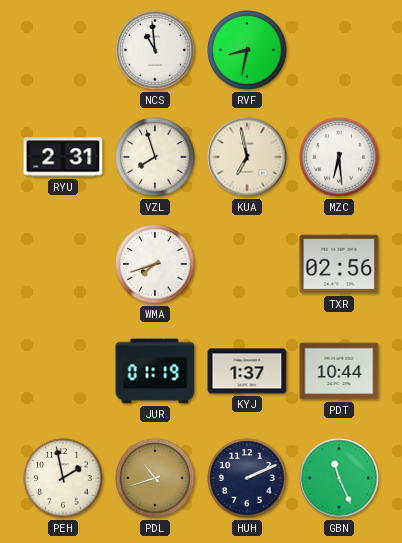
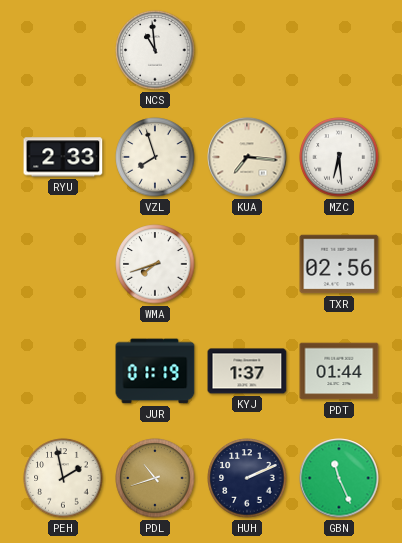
RVF: 8:32 -> none
RYU: 2:31 -> 2:33
KUA: 6:58 -> 7:16
PDT: 10:44 -> 01:44
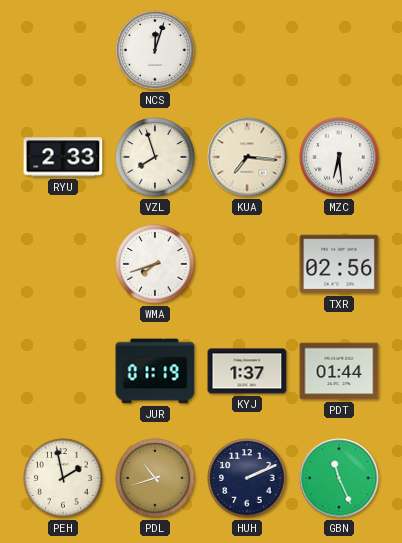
NCS: 10:59 -> 12:03
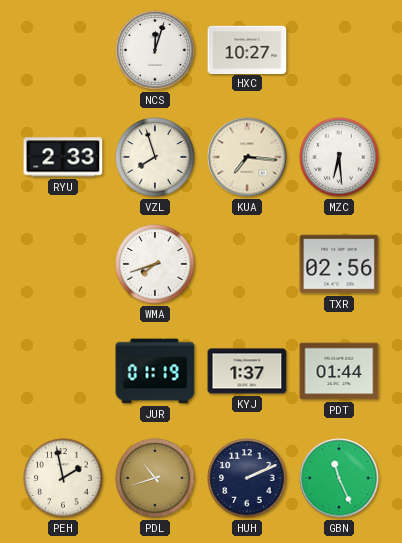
HXC: none -> 10:27
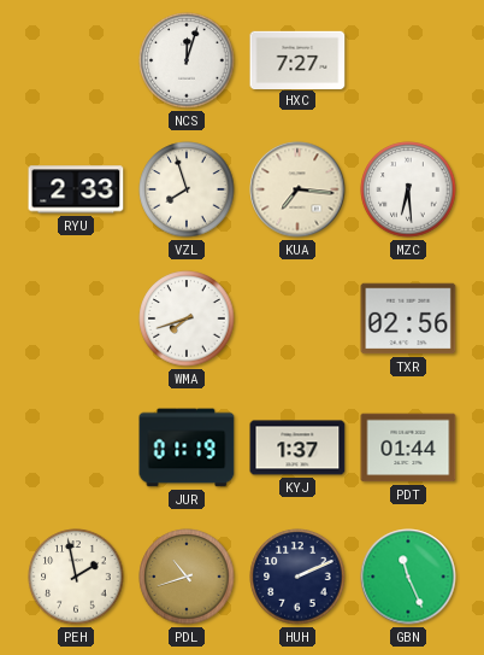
HXC: 10:27 -> 7:27
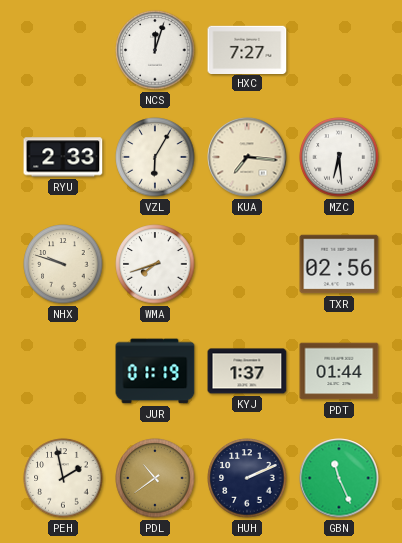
VZL: 7:57 -> 6:05
NHX: none -> 9:48
PDL: 10:42 -> 10:39
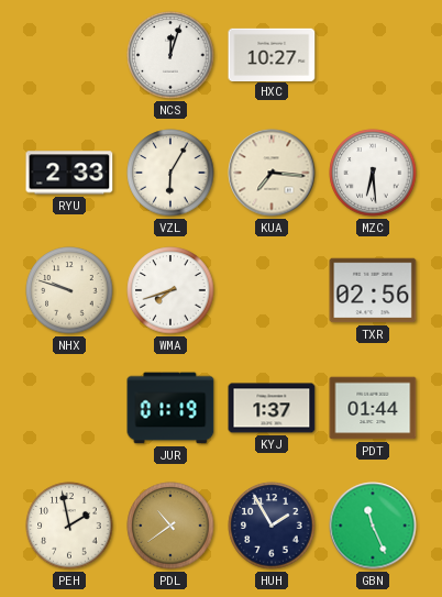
HXC: 7:27 -> 10:27
HUH: 2:11 -> 1:55
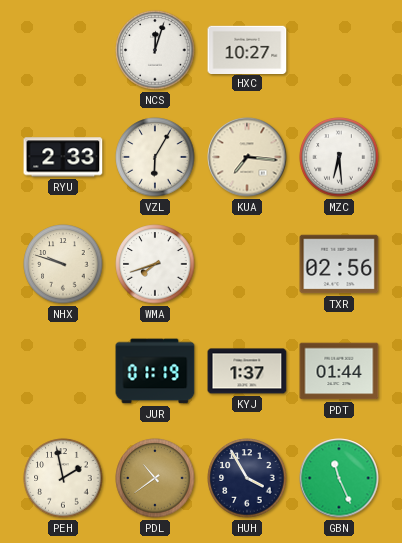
HUH: 1:55 -> 3:55
